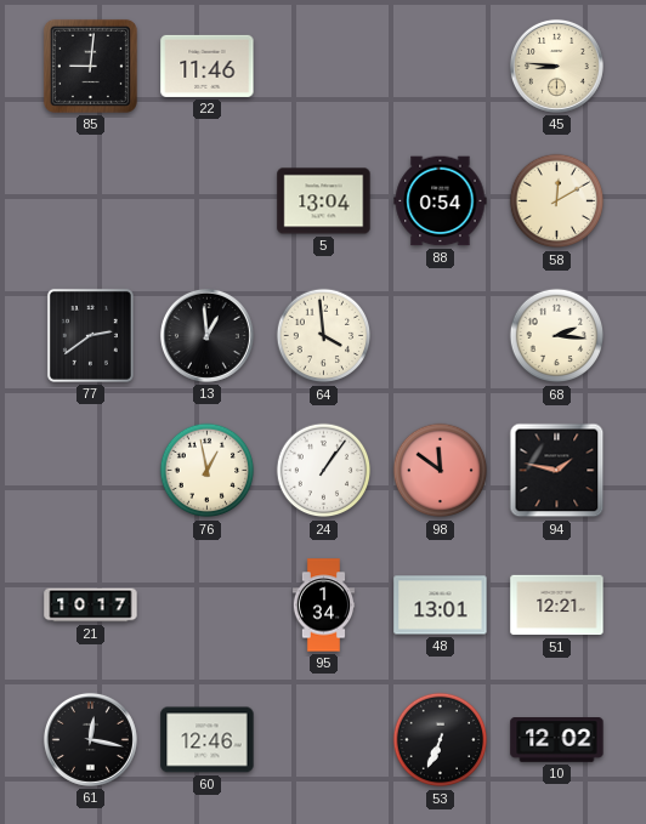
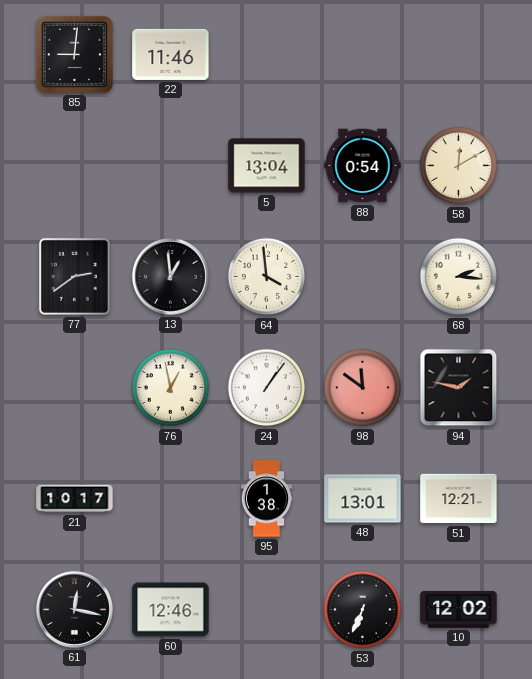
45: 8:46 -> none
95: 1:34 -> 1:38
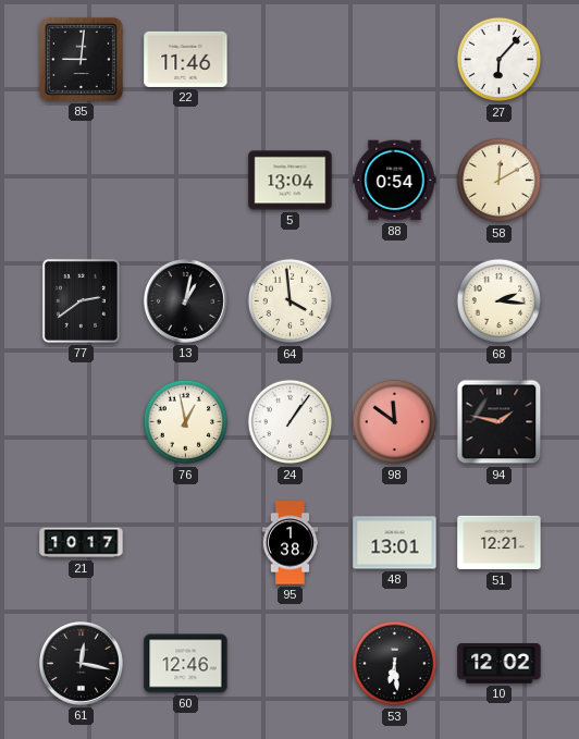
27: none -> 6:07
13: 12:59 -> 1:02
53: 6:34 -> 6:29
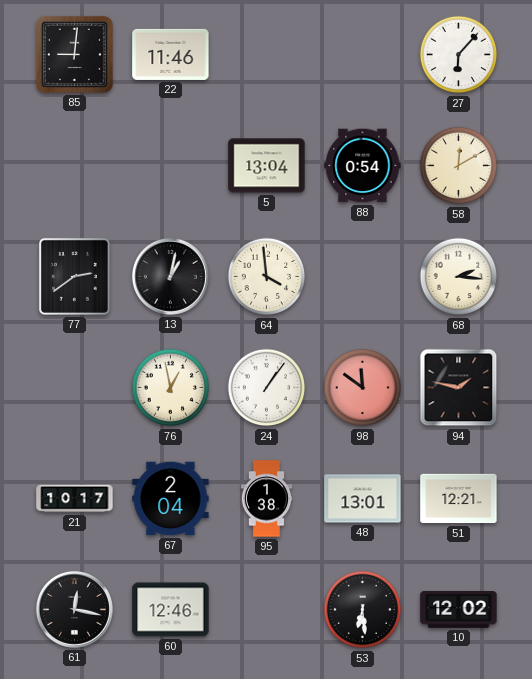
67: none -> 2:04
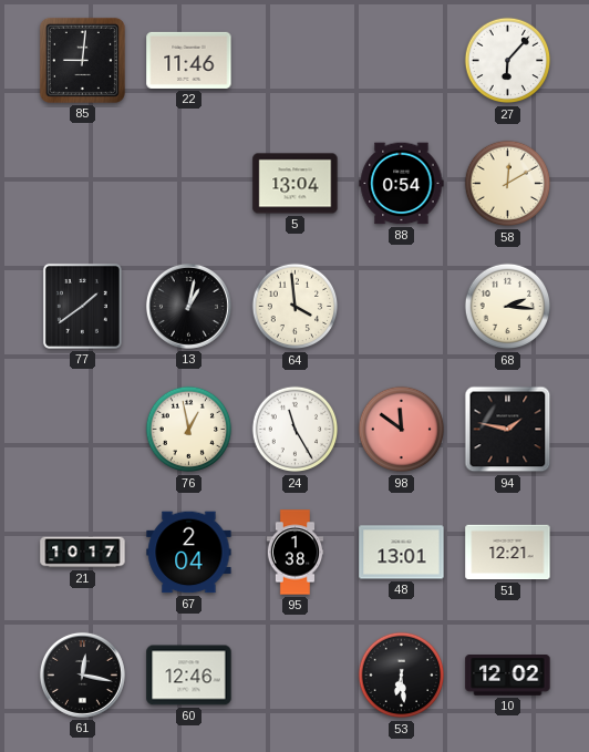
77: 2:39 -> 1:39
24: 1:06 -> 11:25
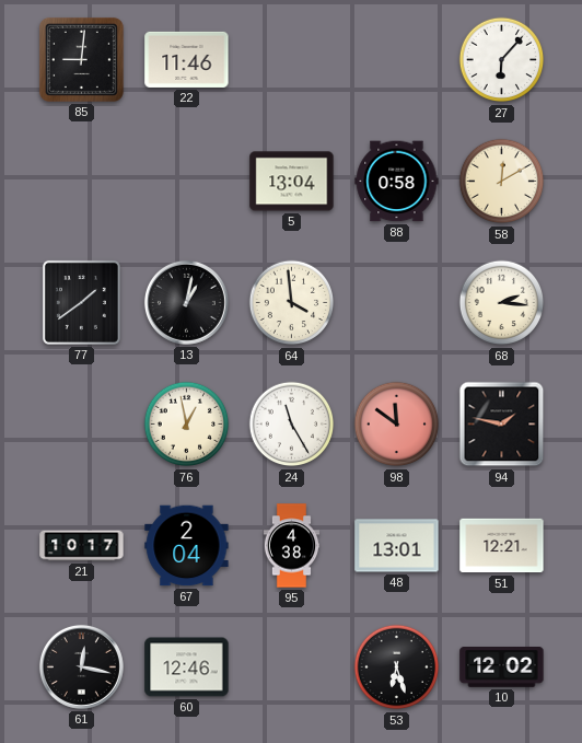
88: 0:54 -> 0:58
95: 1:38 -> 4:38
53: 6:29 -> 6:27
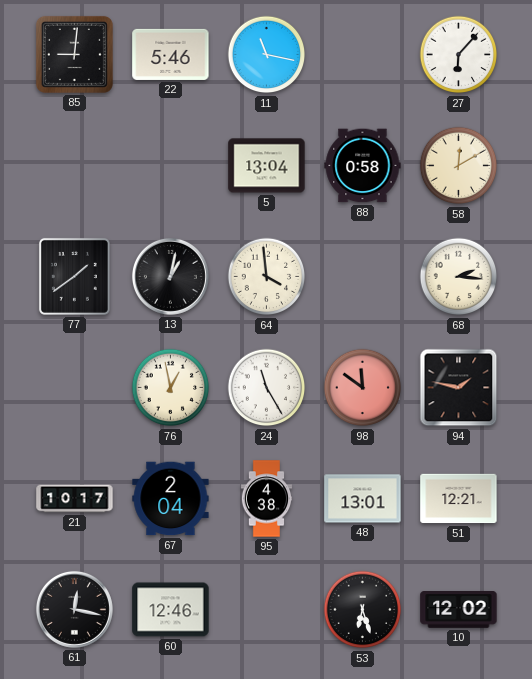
22: 11:46 -> 5:46
11: none -> 11:17
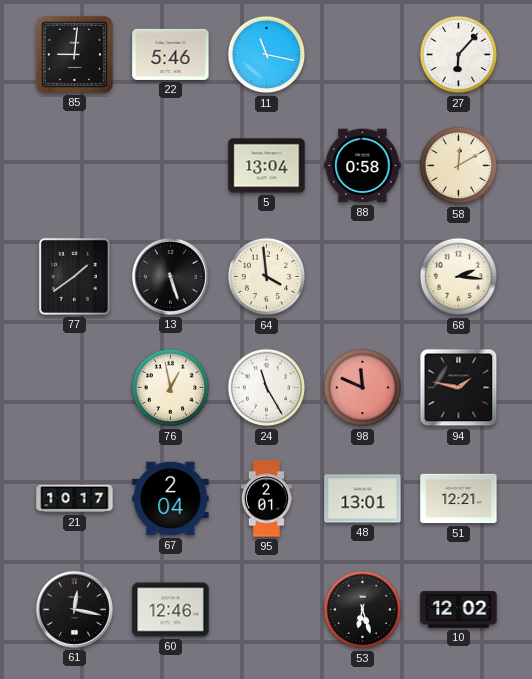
13: 1:02 -> 5:27
98: 11:51 -> 11:49
95: 4:38 -> 2:01
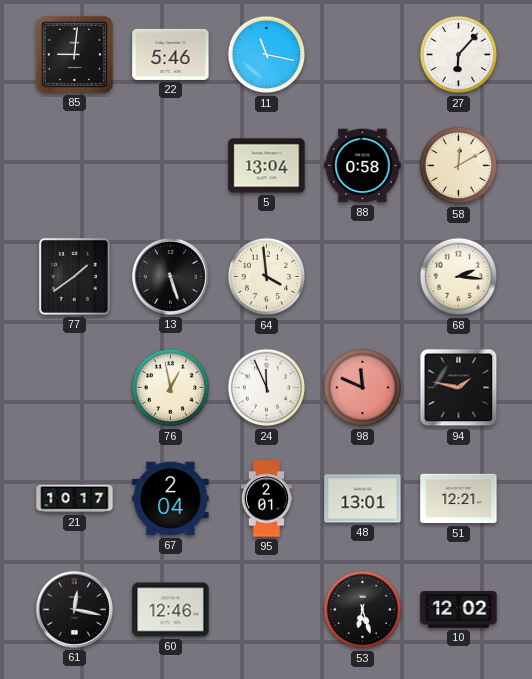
24: 11:25 -> 11:56
